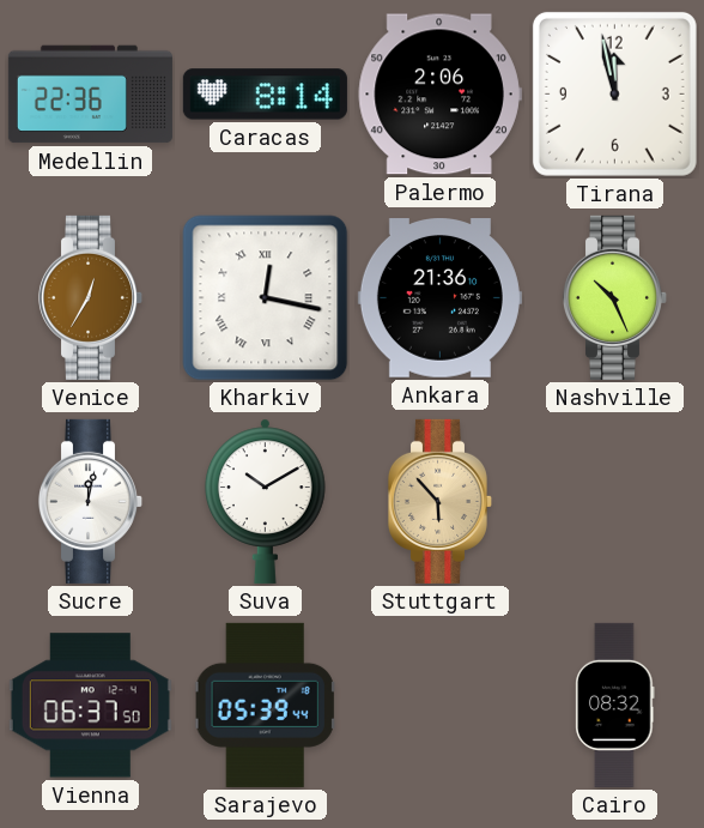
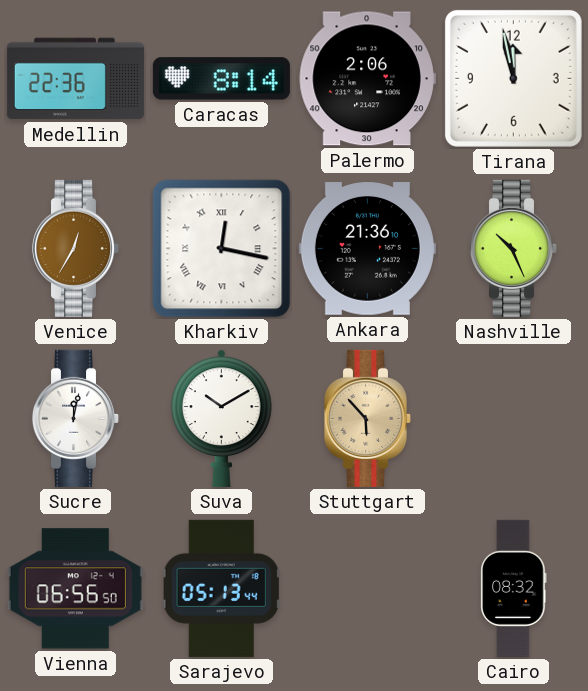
Vienna: 06:37 -> 06:56
Sarajevo: 05:39 -> 05:13
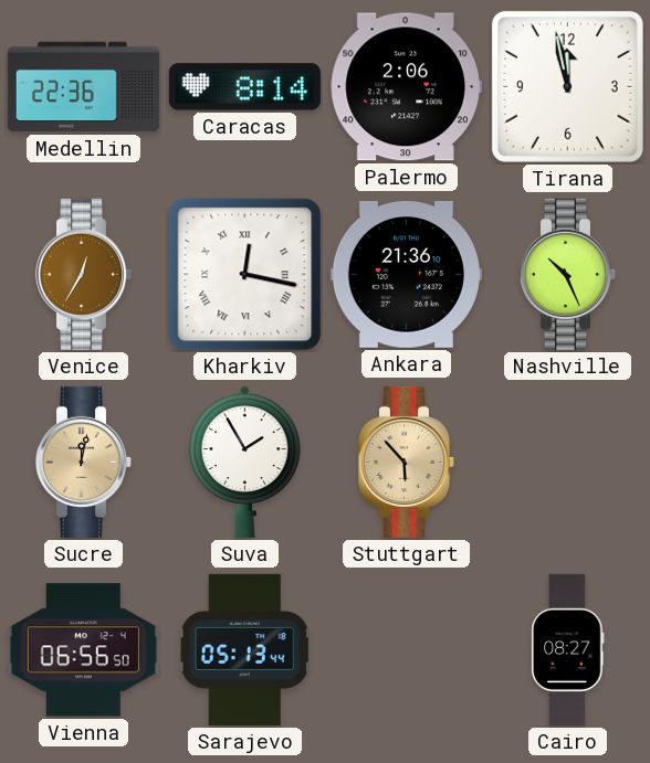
Sucre dial: white -> champagne
Suva: 10:10 -> 1:55
Cairo: 08:32 -> 08:27
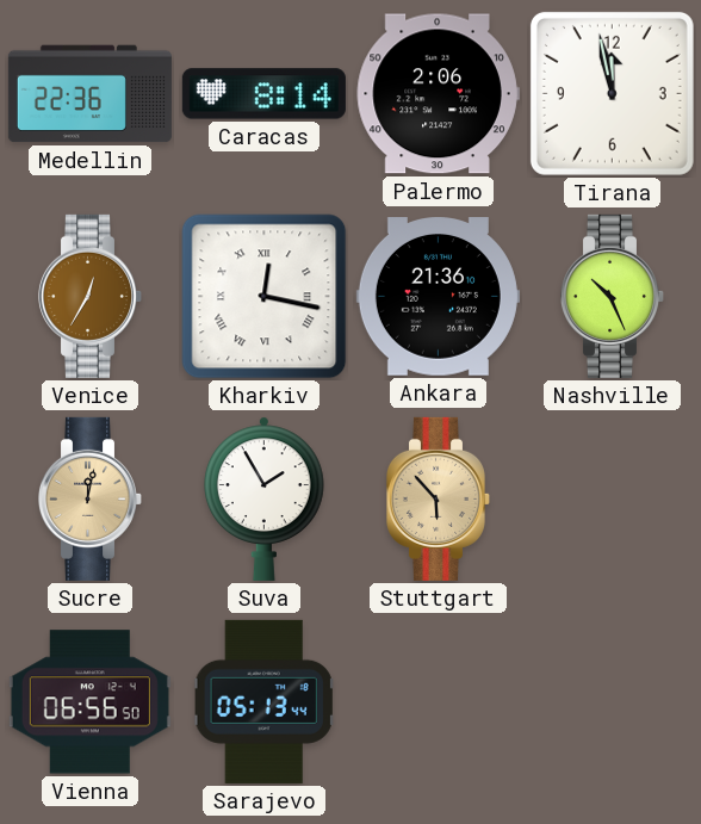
Cairo: 08:27 -> none
